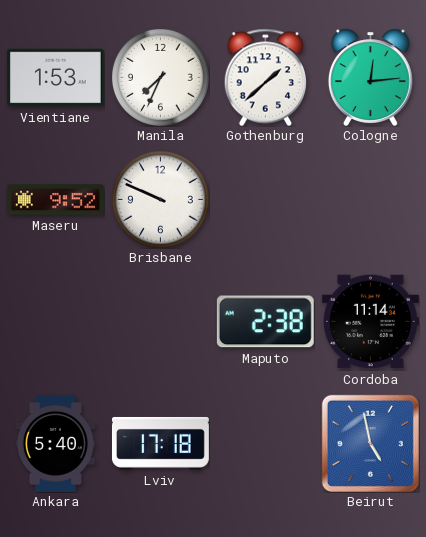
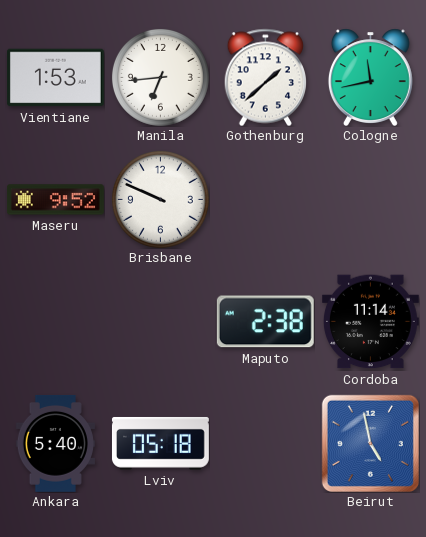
Manila: 7:34 -> 6:44
Cologne: 12:14 -> 11:43
Lviv: 17:18 -> 05:18
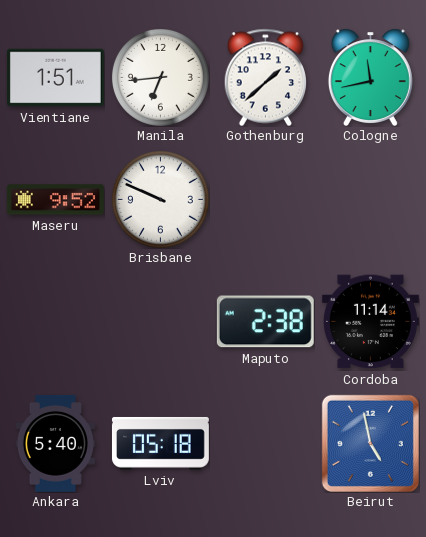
Vientiane: 1:53 -> 1:51
